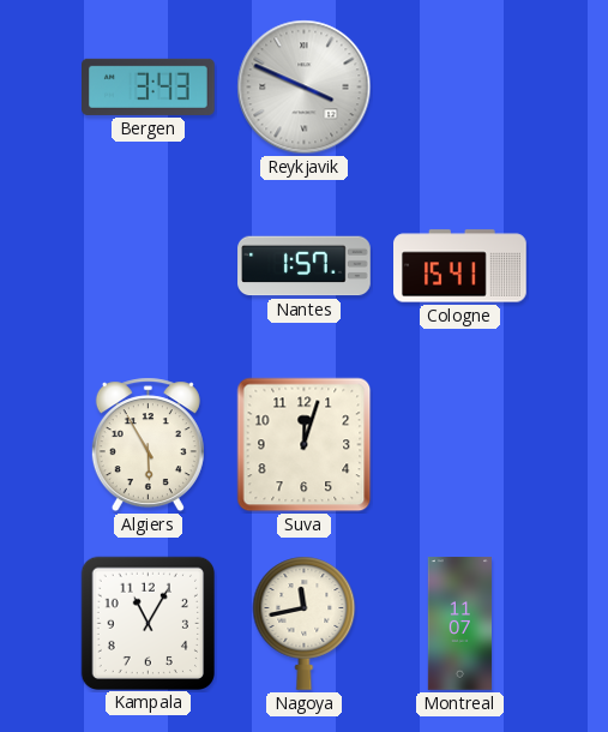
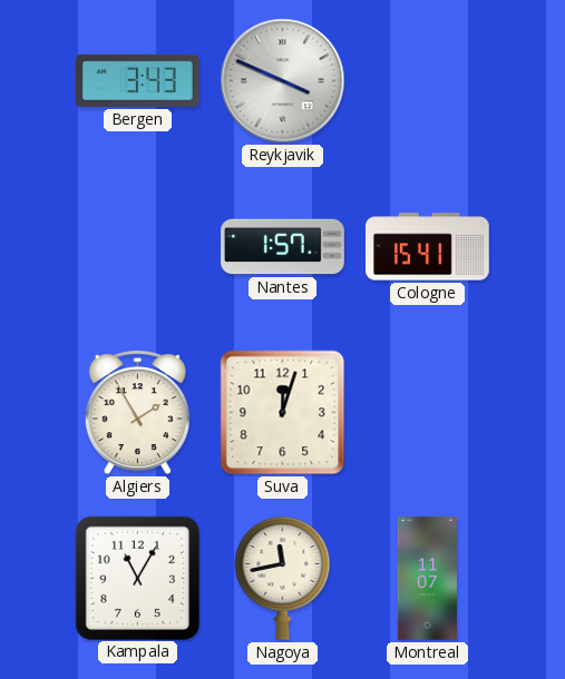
Algiers: 5:55 -> 1:55
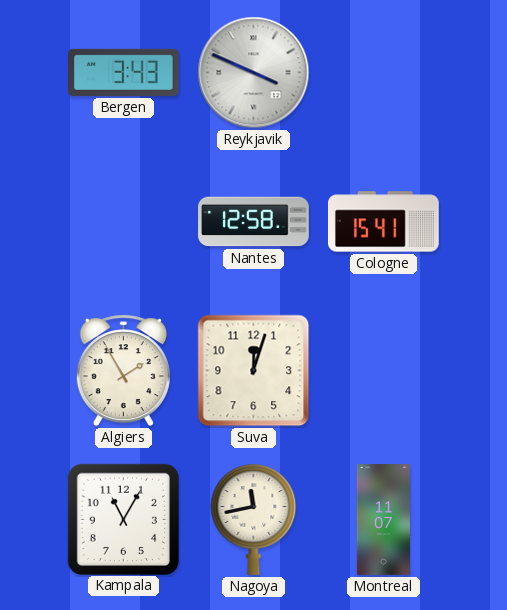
Nantes: 1:57 -> 12:58
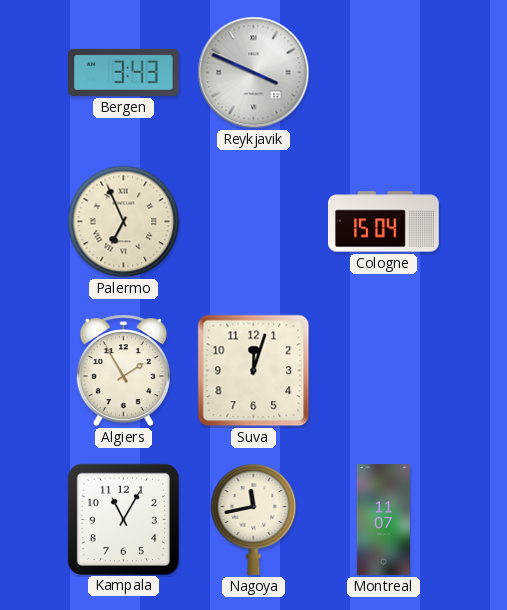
Palermo: none -> 6:56
Nantes: 12:58 -> none
Cologne: 15:41 -> 15:04
